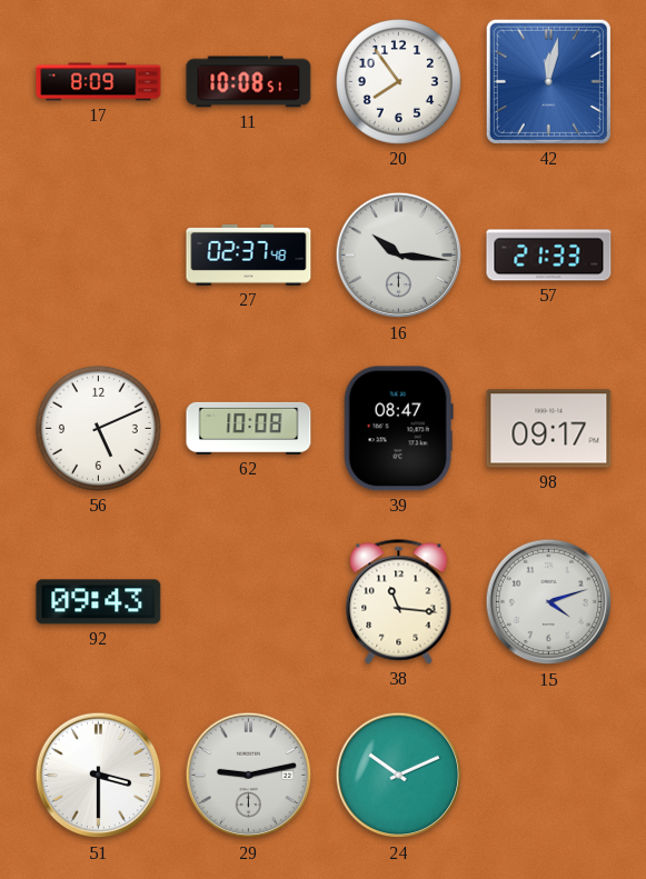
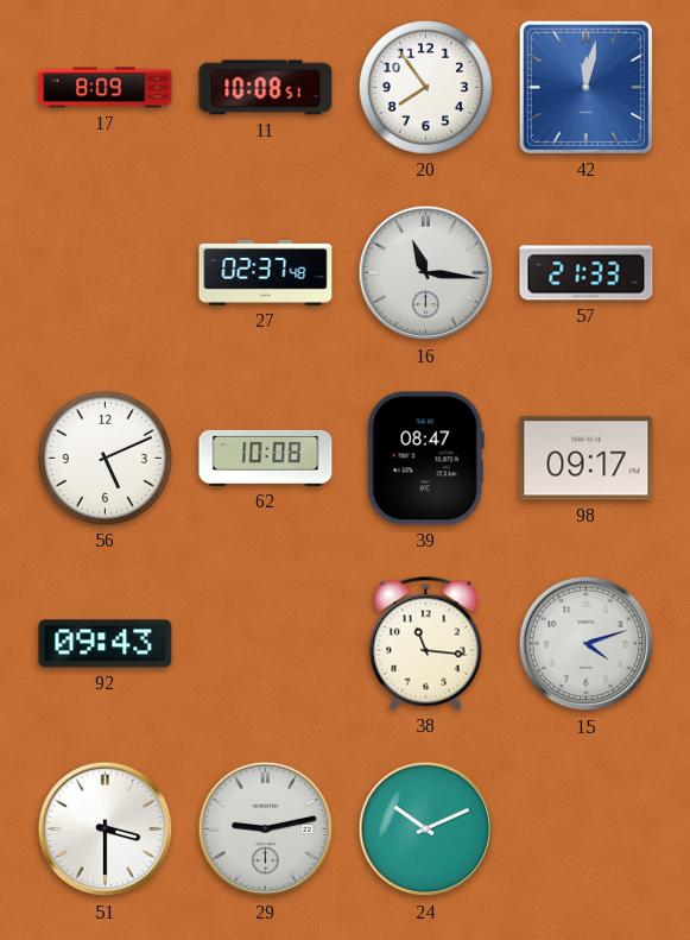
16: 10:16 -> 11:16
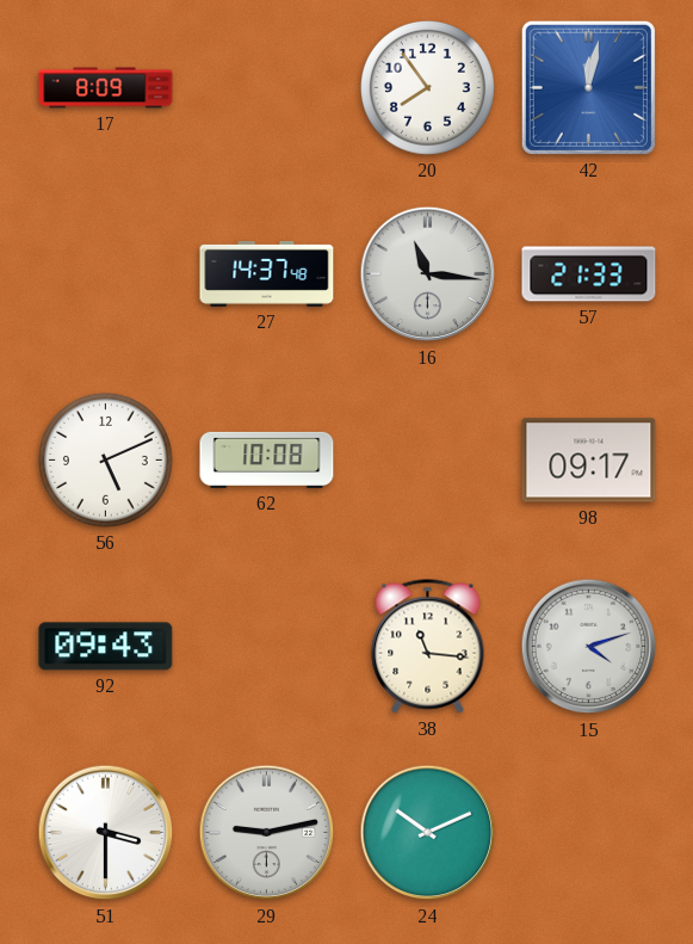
11: 10:08 -> none
27: 02:37 -> 14:37
39: 08:47 -> none
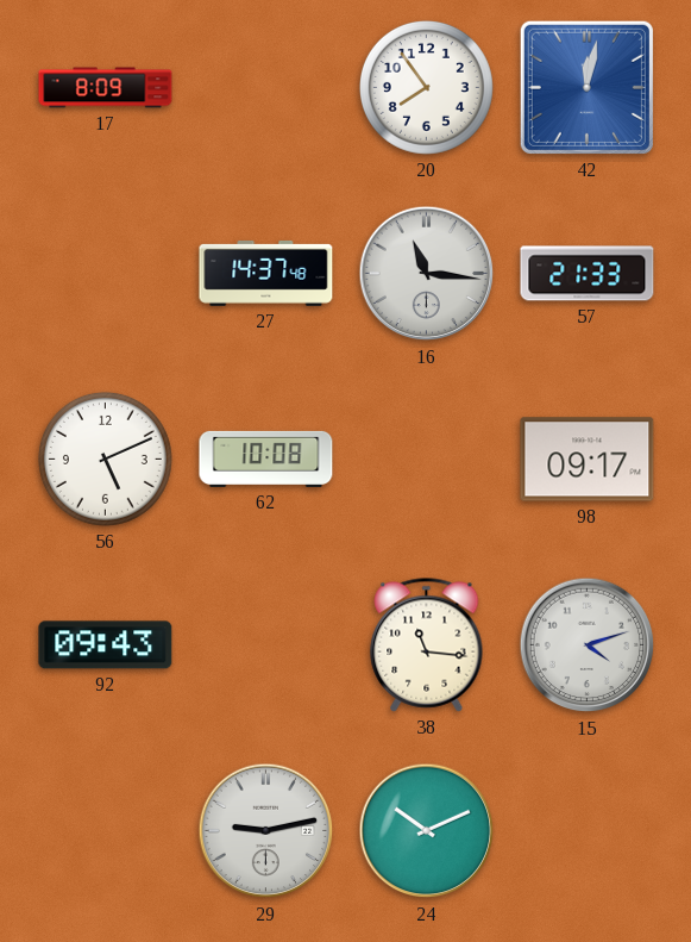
51: 3:30 -> none
